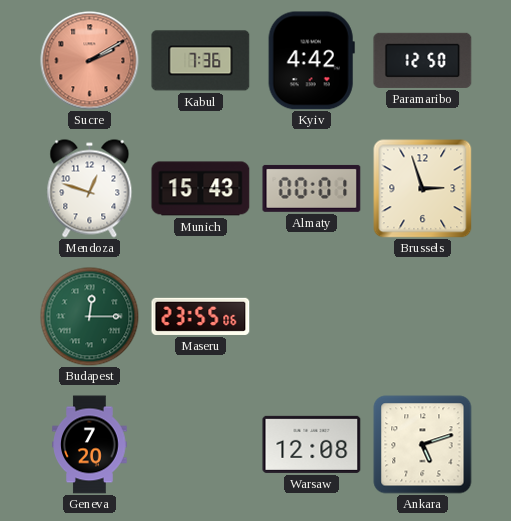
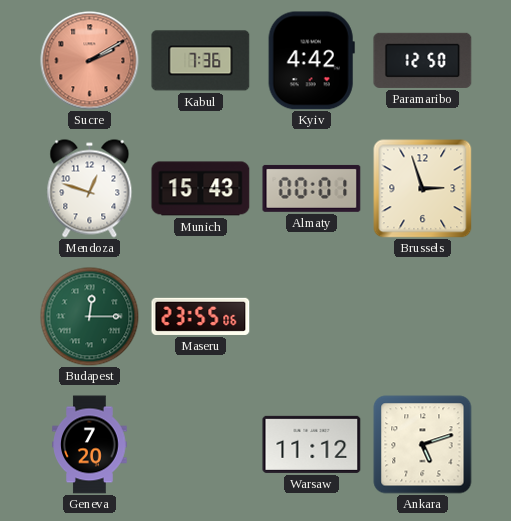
Warsaw: 12:08 -> 11:12
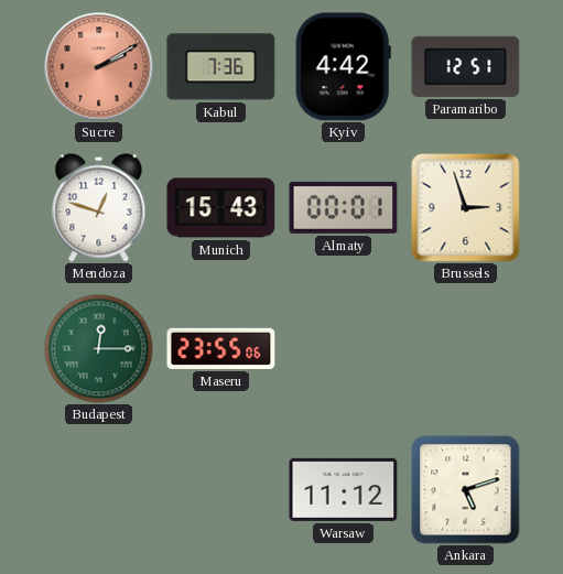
Paramaribo: 12:50 -> 12:51
Geneva: 7:20 -> none
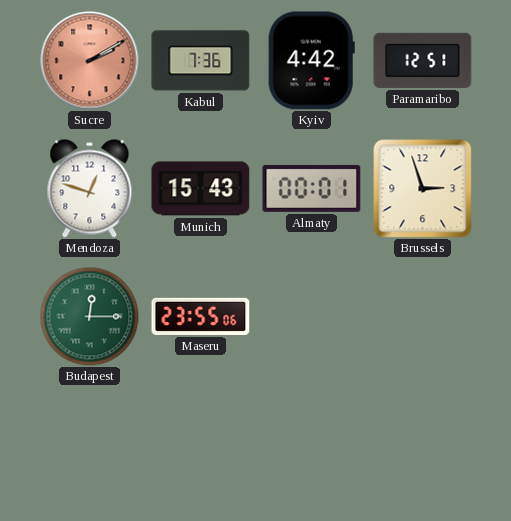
Warsaw: 11:12 -> none
Ankara: 5:12 -> none
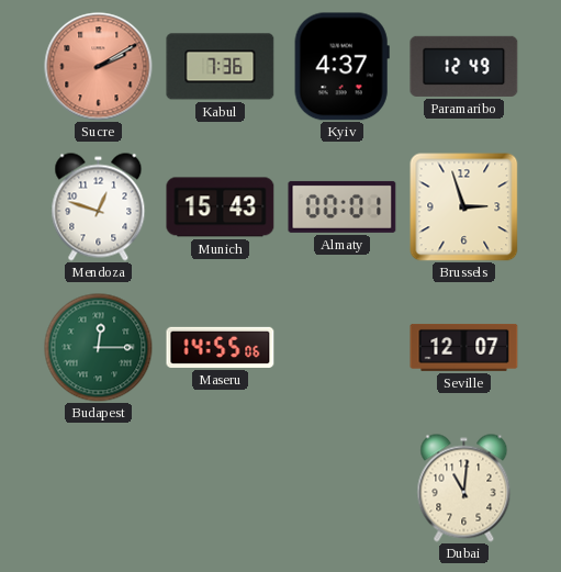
Kyiv: 4:42 -> 4:37
Paramaribo: 12:51 -> 12:49
Maseru: 23:55 -> 14:55
Seville: none -> 12:07
Dubai: none -> 11:01
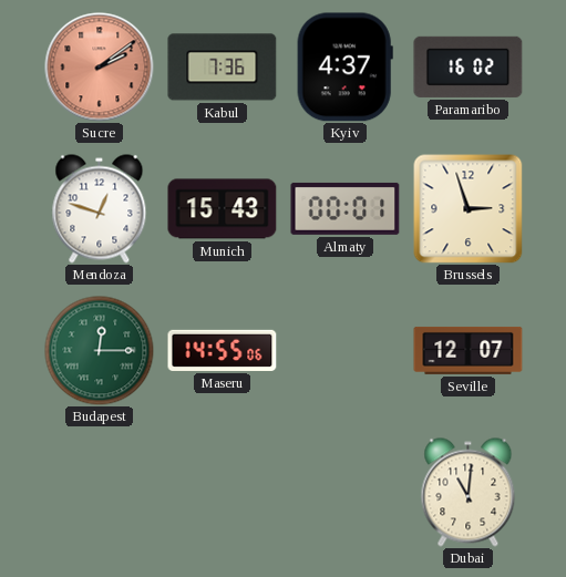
Sucre: 2:10 -> 2:09
Paramaribo: 12:49 -> 16:02
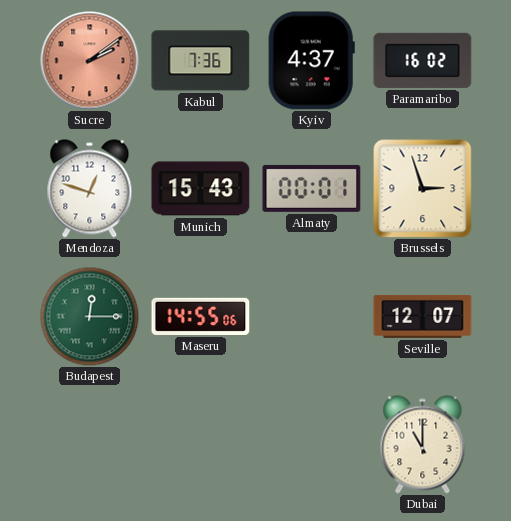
Dubai: 11:01 -> 11:00
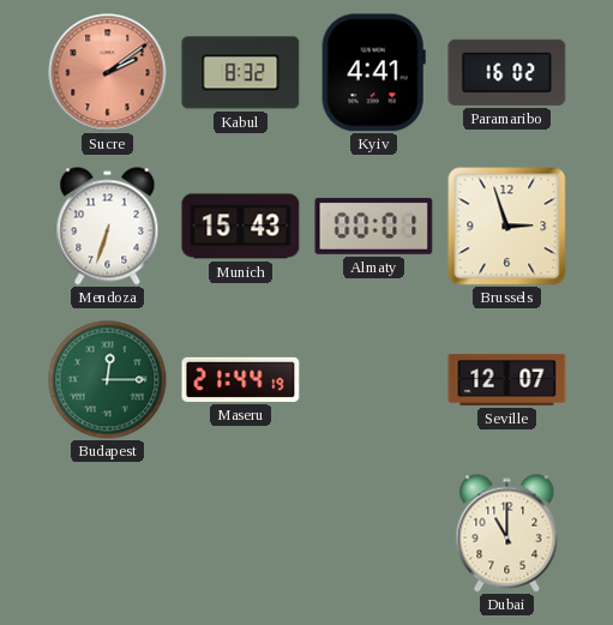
Kabul: 7:36 -> 8:32
Kyiv: 4:37 -> 4:41
Mendoza: 12:48 -> 6:33
Maseru: 14:55 -> 21:44
